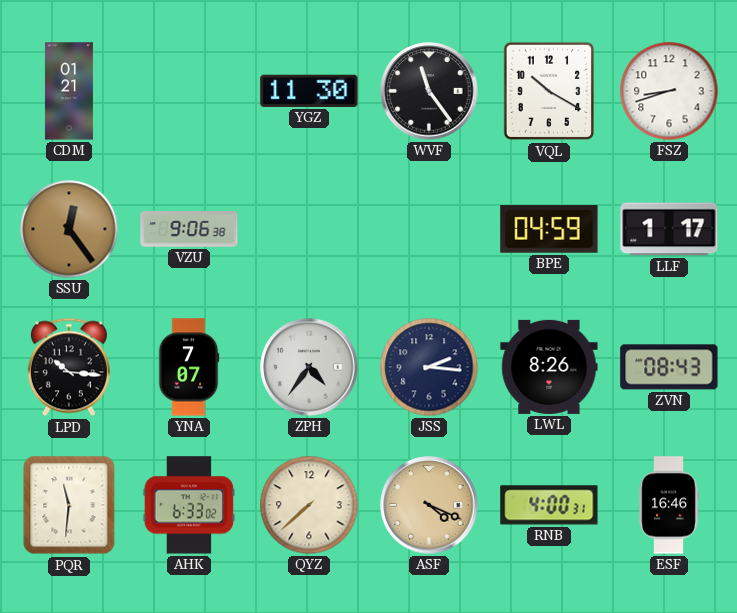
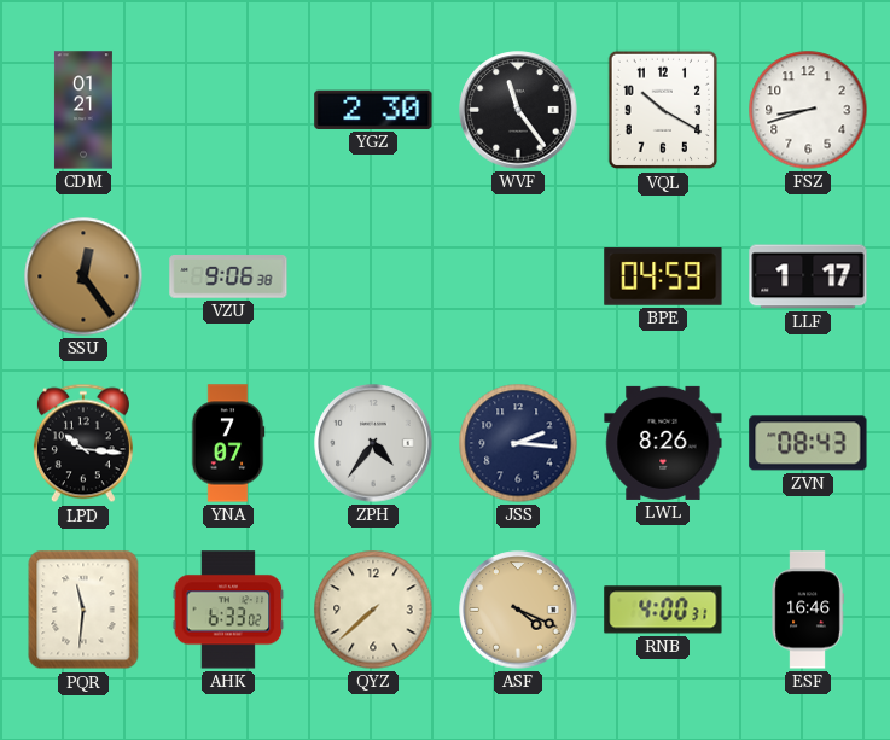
YGZ: 11:30 -> 2:30
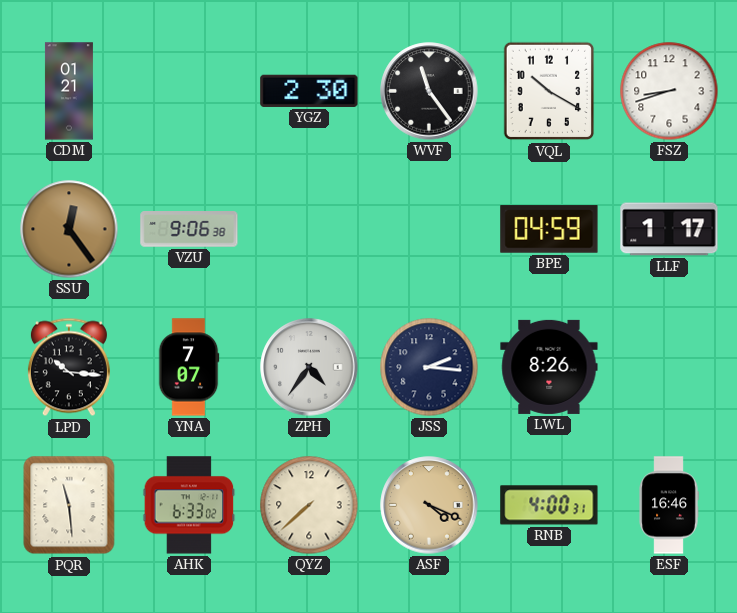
ZVN: 08:43 -> none
PQR: 11:31 -> 11:29
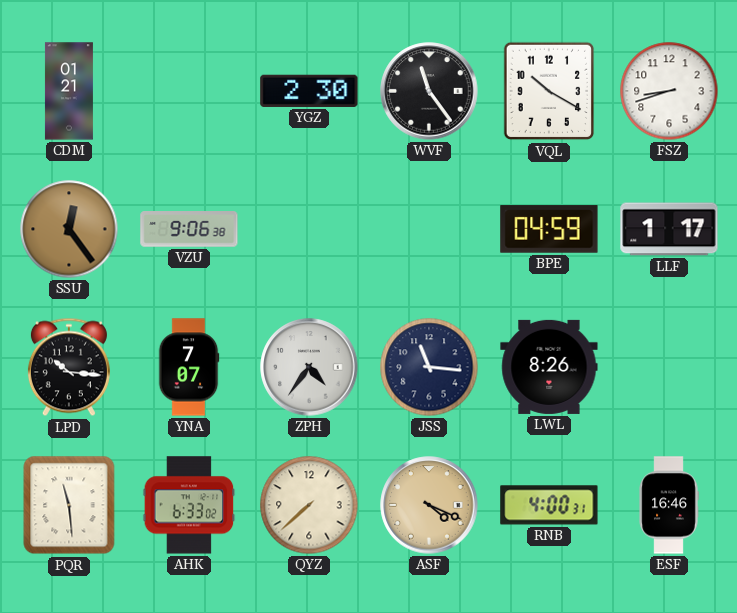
JSS: 2:16 -> 11:16
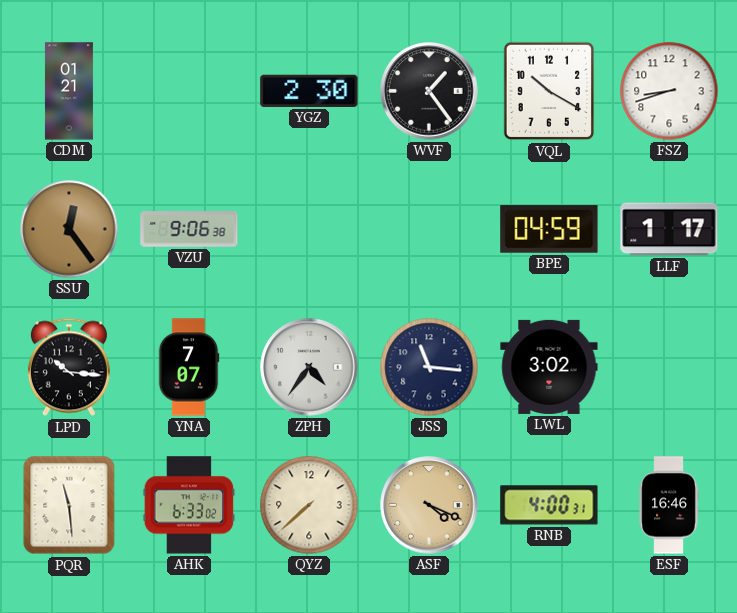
WVF: 11:24 -> 1:24
LWL: 8:26 -> 3:02
